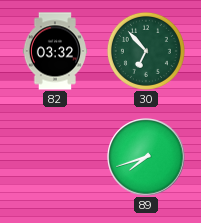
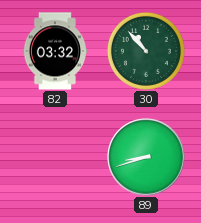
30: 6:53 -> 10:53
89: 7:42 -> 8:42
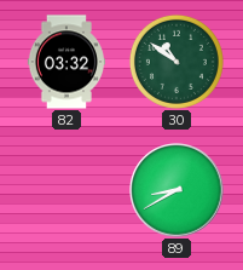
30: 10:53 -> 10:51
89: 8:42 -> 8:40
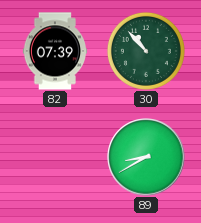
82: 03:32 -> 07:39
30: 10:51 -> 10:53
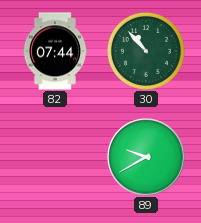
82: 07:39 -> 07:44
89: 8:40 -> 9:40
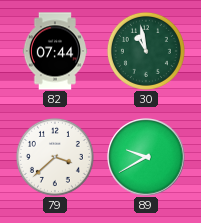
30: 10:53 -> 10:58
79: none -> 3:38
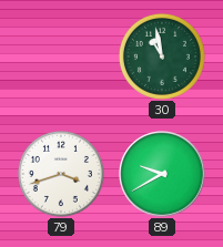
82: 07:44 -> none
79: 3:38 -> 3:42
